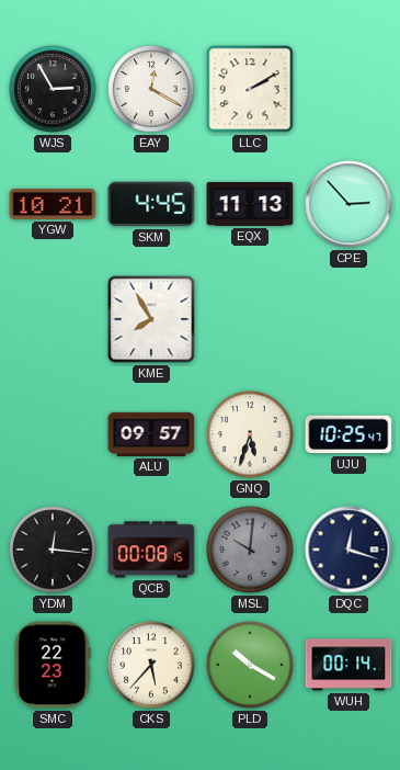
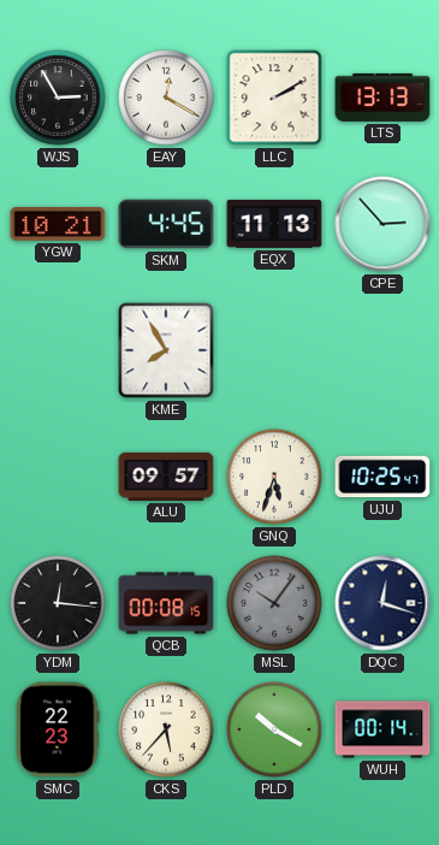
LTS: none -> 13:13
MSL: 10:01 -> 10:06
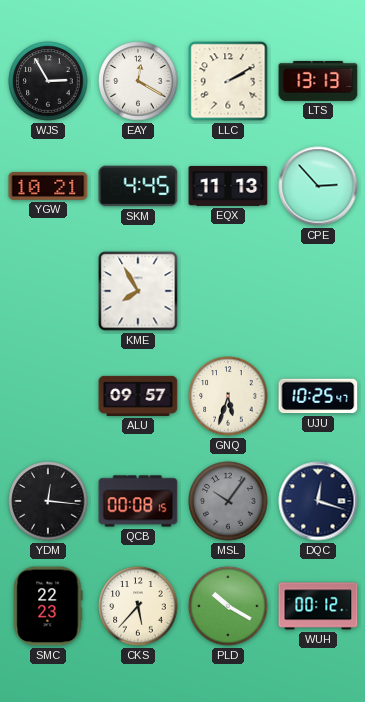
WUH: 00:14 -> 00:12
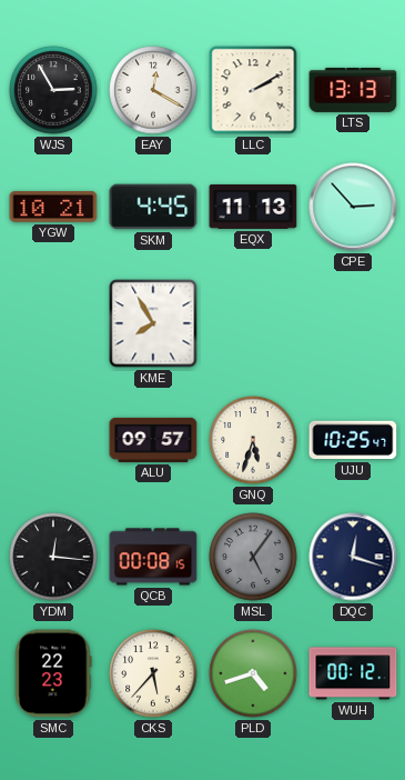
MSL: 10:06 -> 5:06
PLD: 10:20 -> 4:42
